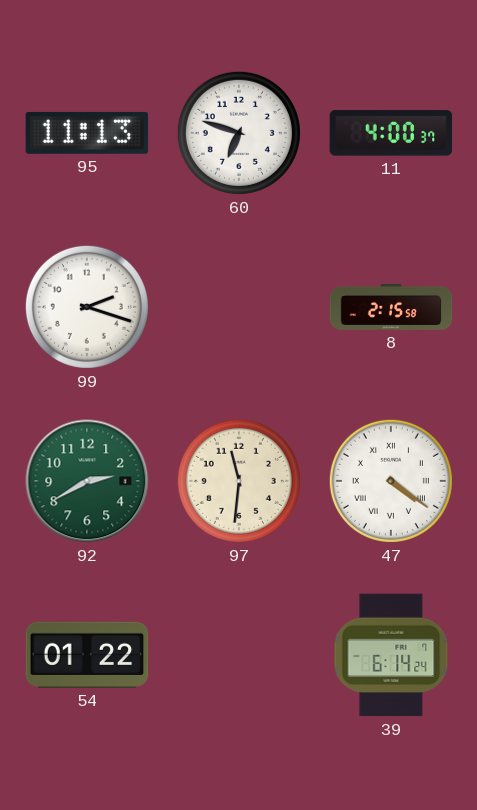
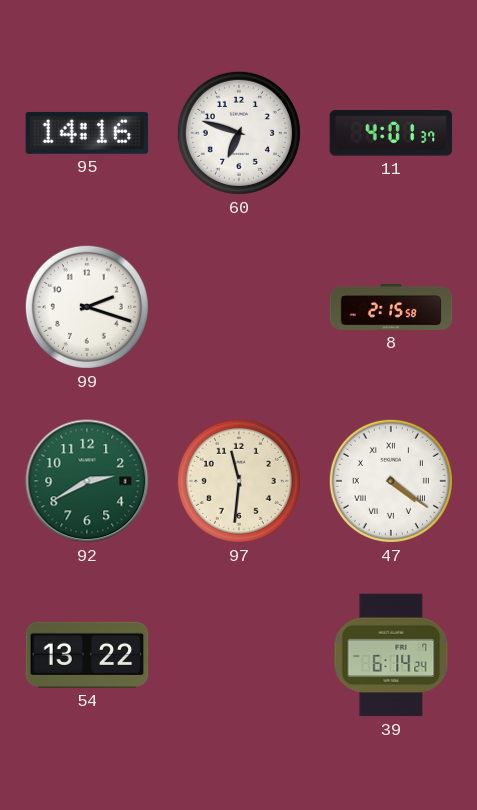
95: 11:13 -> 14:16
11: 4:00 -> 4:01
54: 01:22 -> 13:22
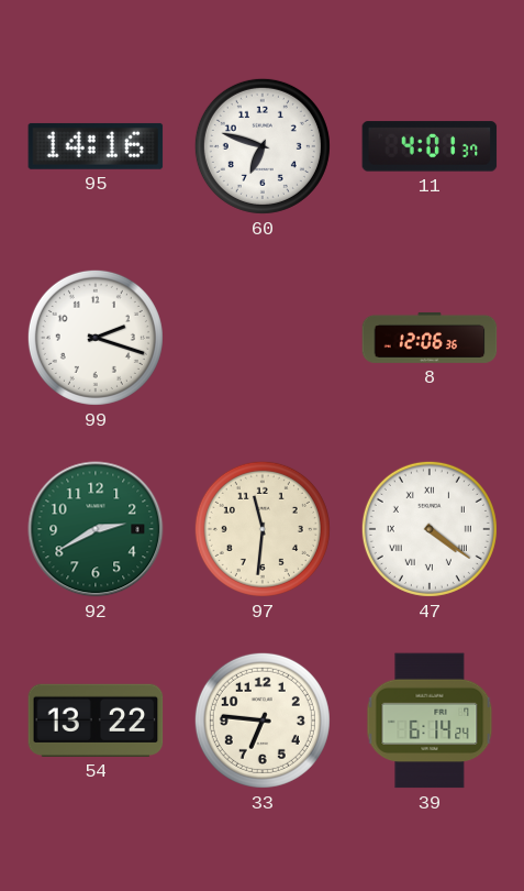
8: 2:15 -> 12:06
33: none -> 6:46
